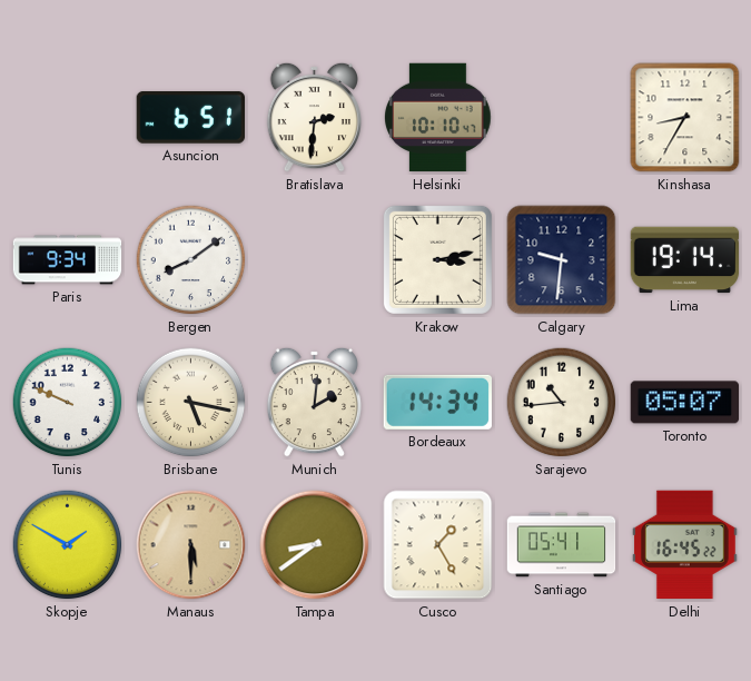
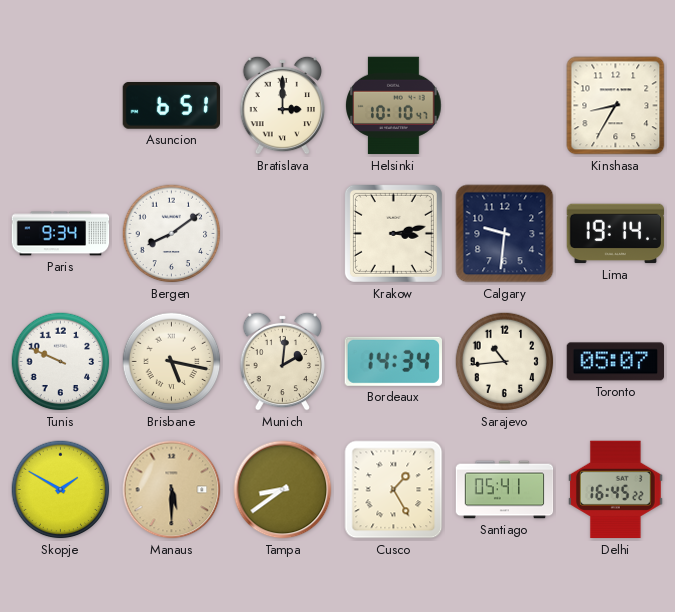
Bratislava: 2:31 -> 3:00
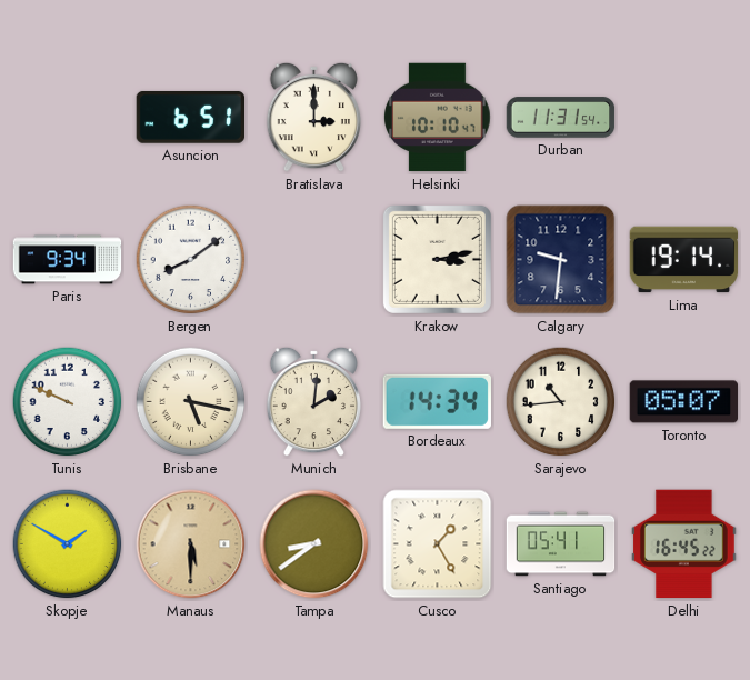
Durban: none -> 11:31
Kinshasa: 8:35 -> none
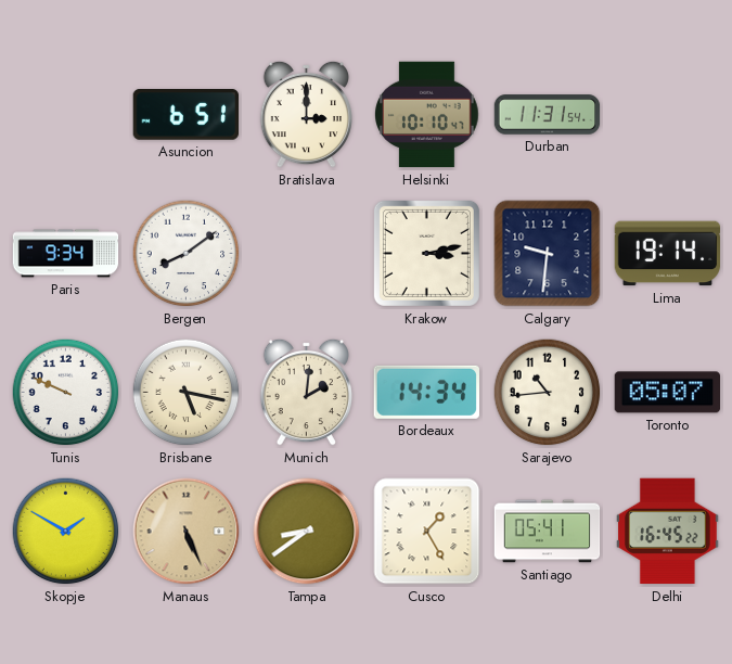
Manaus: 5:30 -> 5:26
